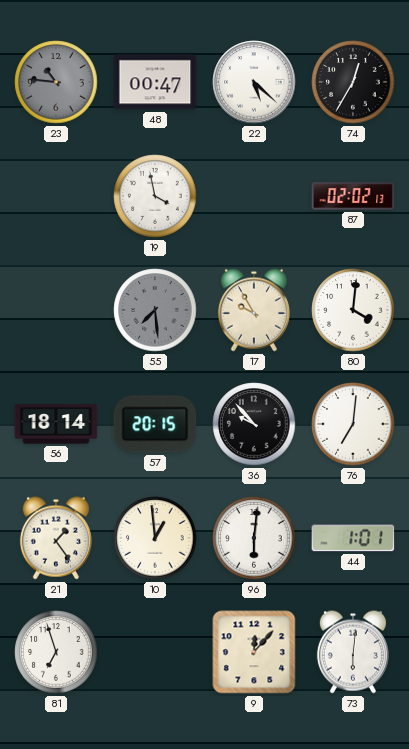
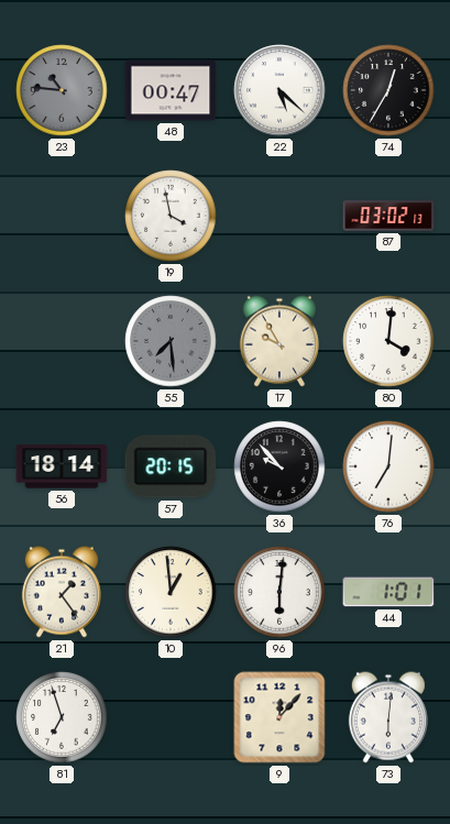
87: 02:02 -> 03:02
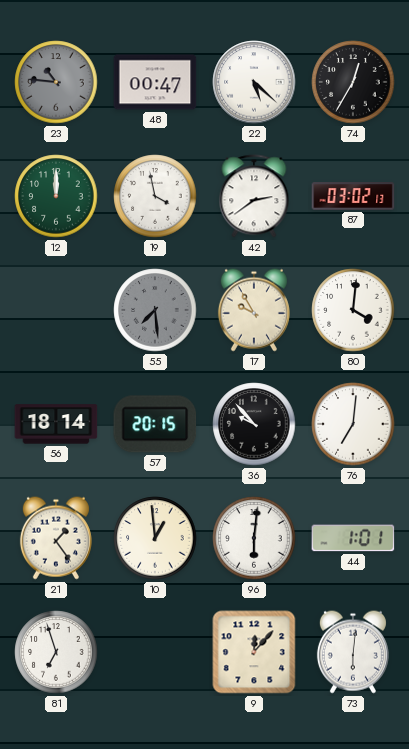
12: none -> 12:00
42: none -> 2:39
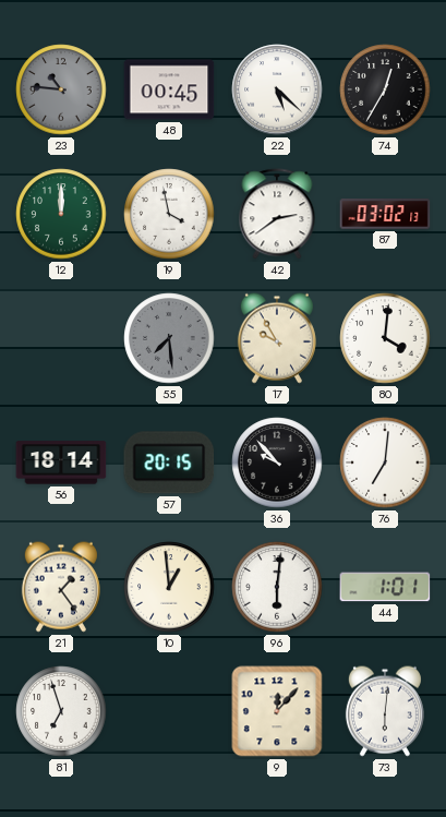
48: 00:47 -> 00:45
